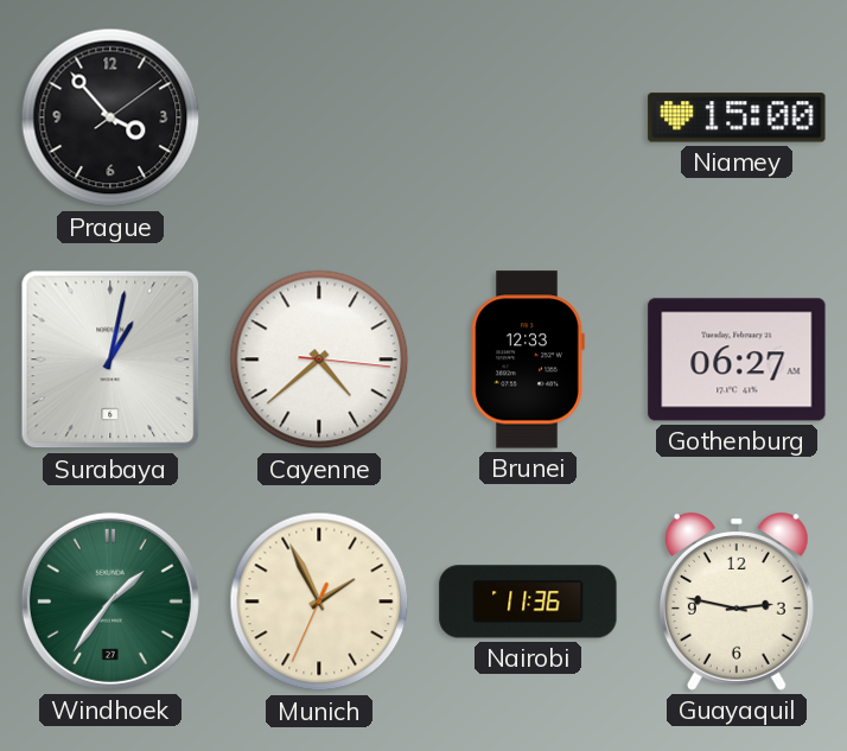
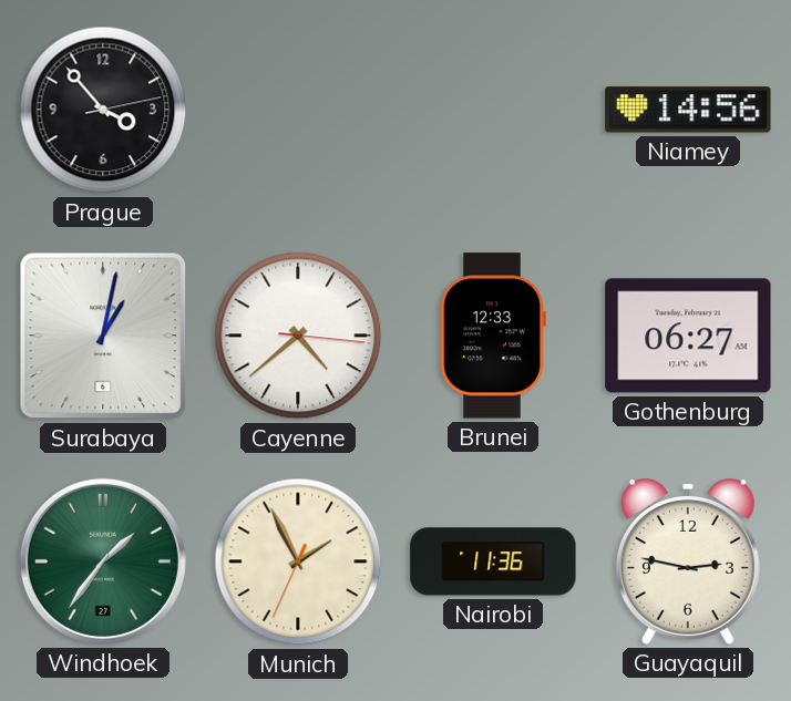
Prague: 3:53:09 -> 3:53:13
Niamey: 15:00 -> 14:56
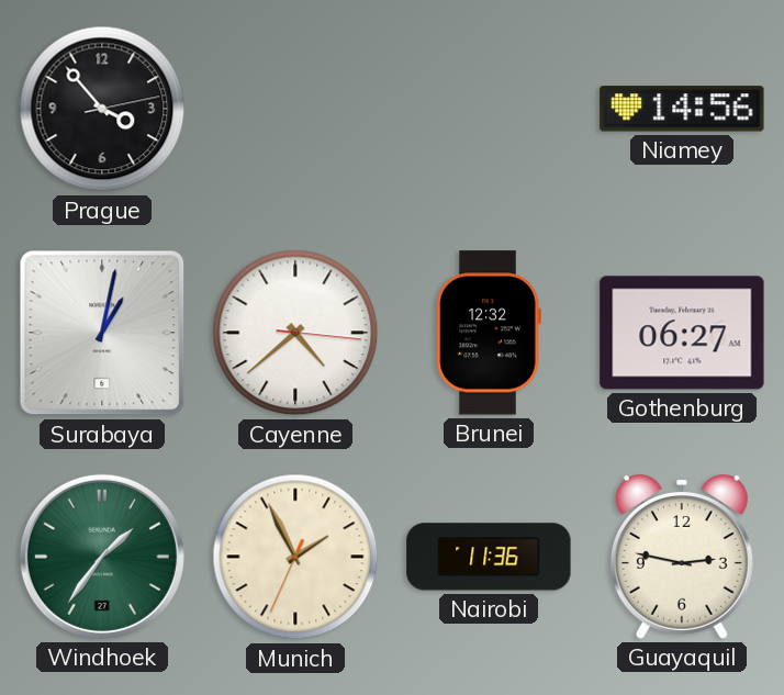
Brunei: 12:33 -> 12:32
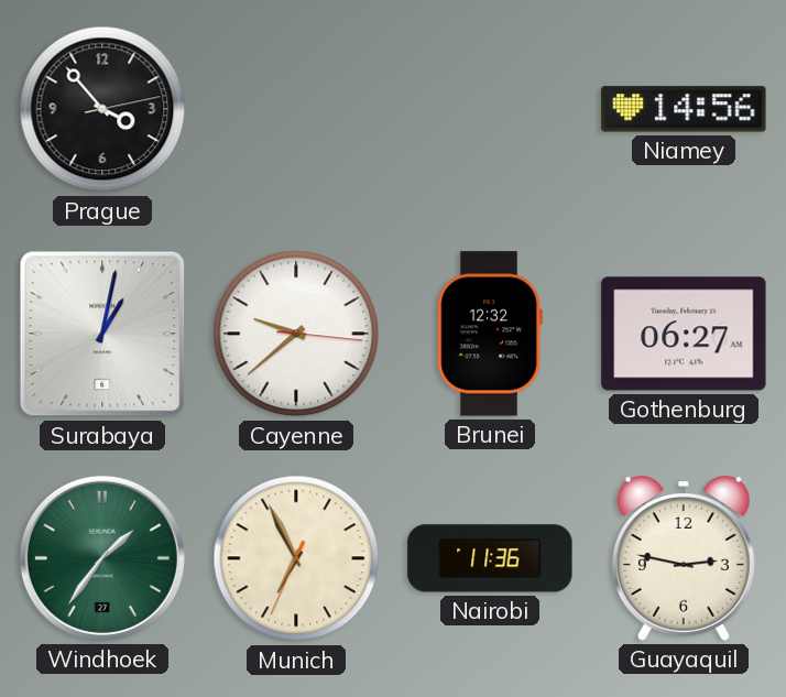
Cayenne: 4:38 -> 9:38
Munich: 1:55 -> 6:55
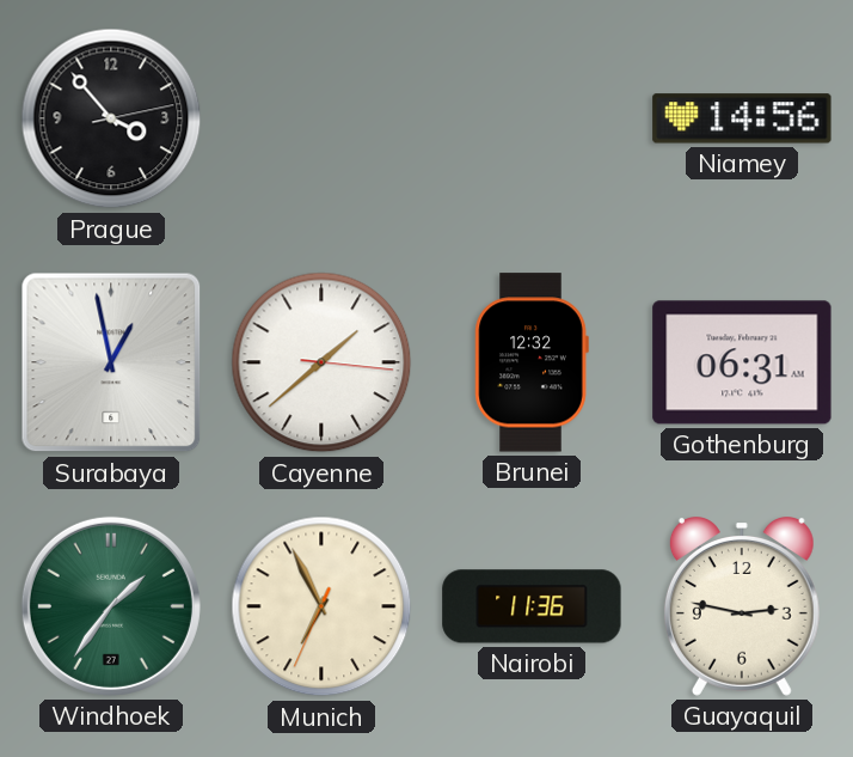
Surabaya: 1:02 -> 12:58
Cayenne: 9:38 -> 1:38
Gothenburg: 06:27 -> 06:31
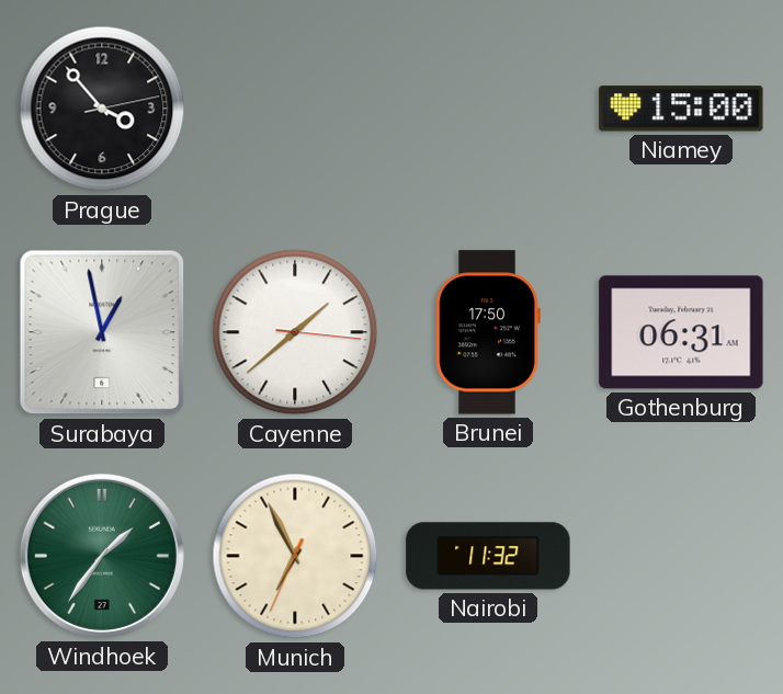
Niamey: 14:56 -> 15:00
Brunei: 12:32 -> 17:50
Nairobi: 11:36 -> 11:32
Guayaquil: 2:47 -> none
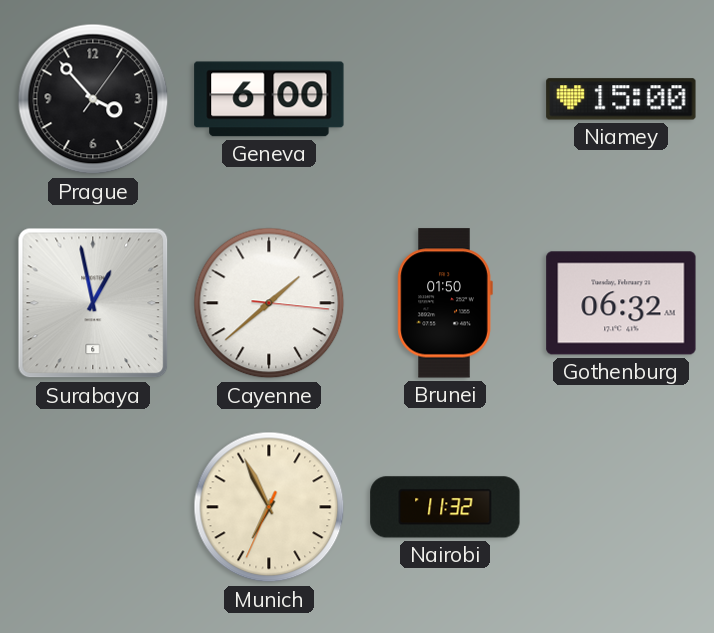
Prague: 3:53:13 -> 3:53:06
Geneva: none -> 6:00
Brunei: 17:50 -> 01:50
Gothenburg: 06:31 -> 06:32
Windhoek: 1:36 -> none
